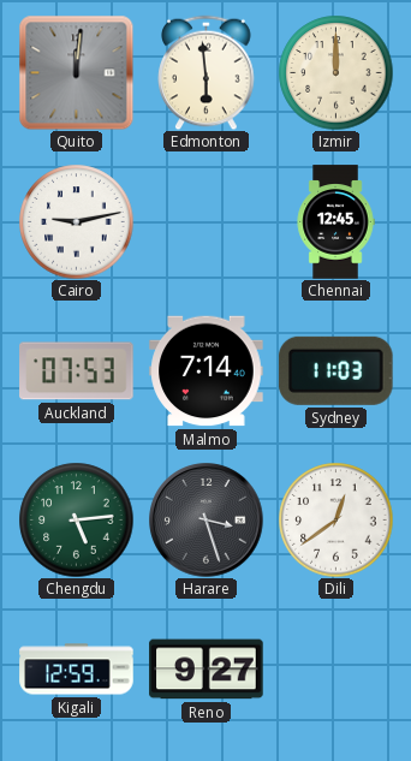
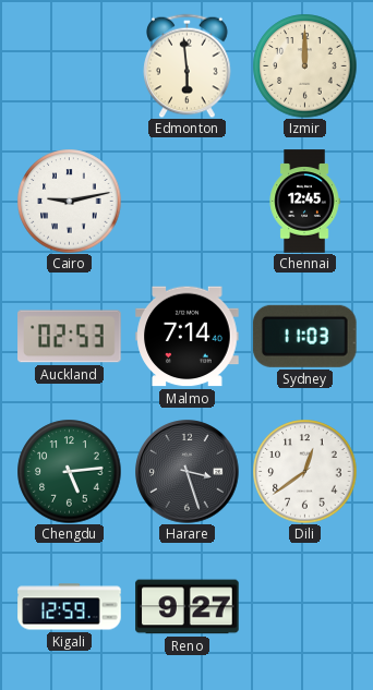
Quito: 12:01 -> none
Auckland: 07:53 -> 02:53
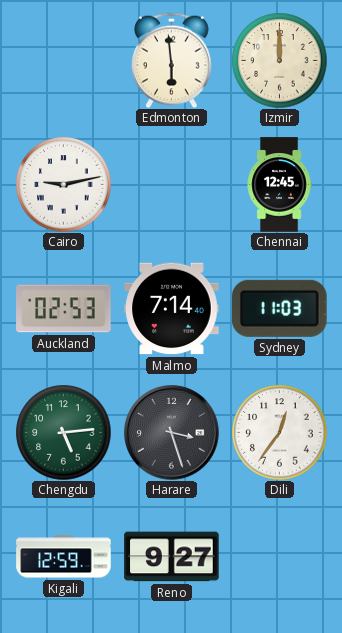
Dili: 12:39 -> 12:36
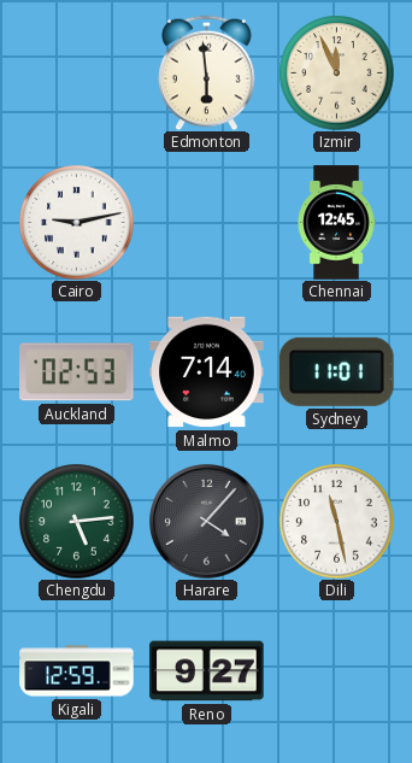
Izmir: 12:00 -> 11:56
Sydney: 11:03 -> 11:01
Harare: 3:27 -> 4:07
Dili: 12:36 -> 11:28
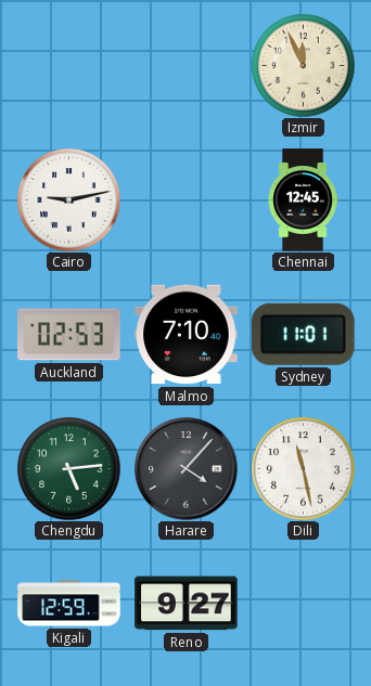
Edmonton: 5:59 -> none
Malmo: 7:14 -> 7:10
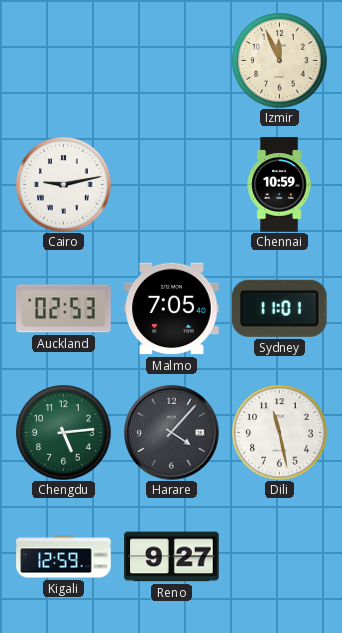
Chennai: 12:45 -> 10:59
Malmo: 7:10 -> 7:05
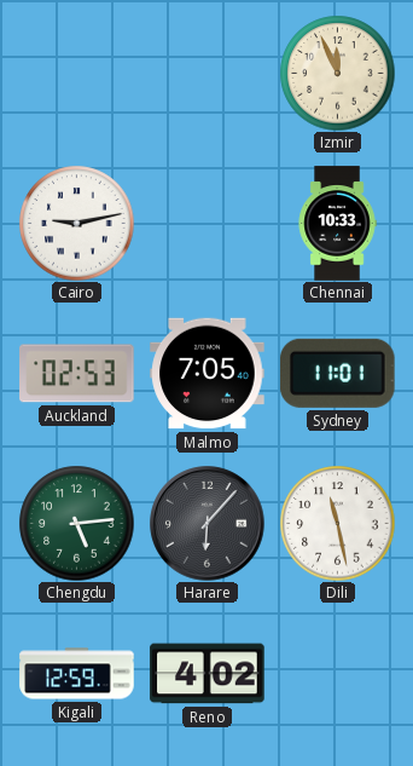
Chennai: 10:59 -> 10:33
Harare: 4:07 -> 6:07
Reno: 9:27 -> 4:02
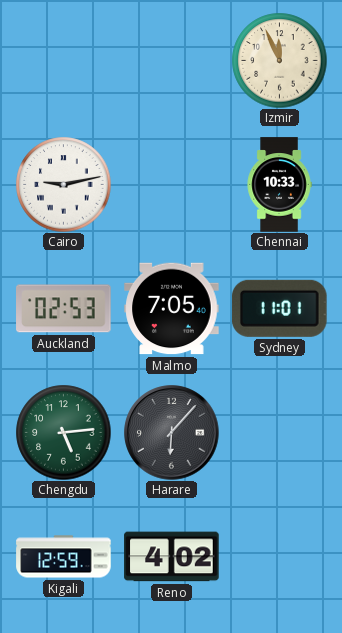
Dili: 11:28 -> none
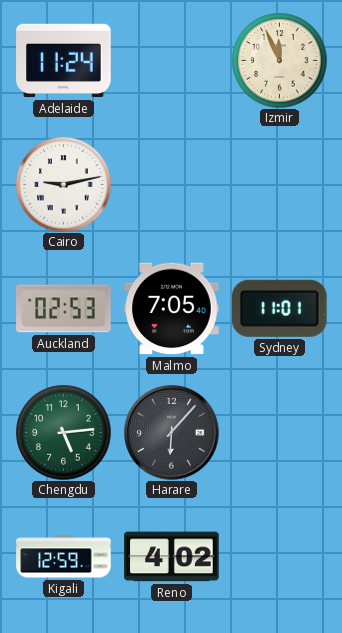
Adelaide: none -> 11:24
Chennai: 10:33 -> none
